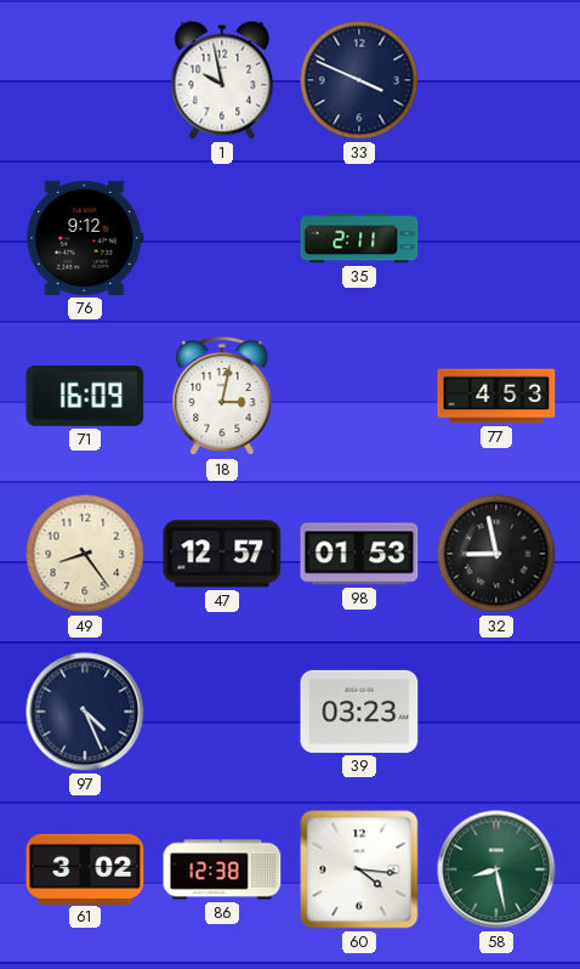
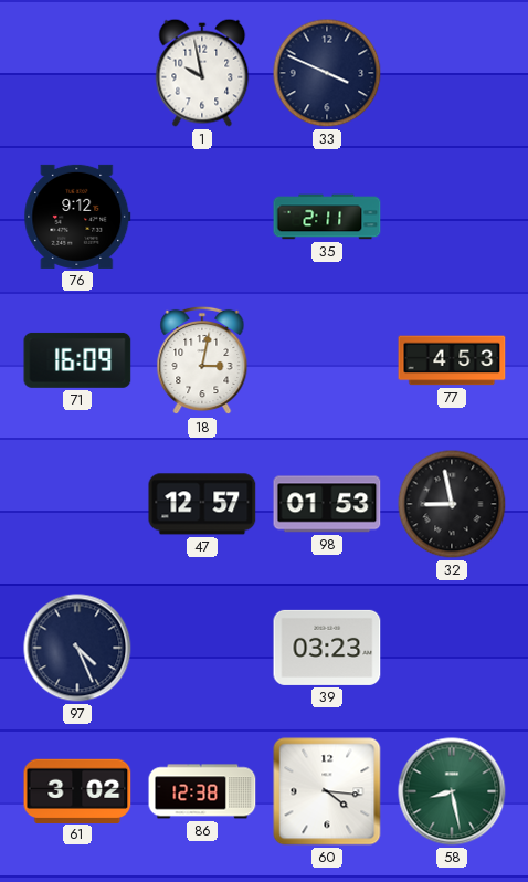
49: 8:24 -> none
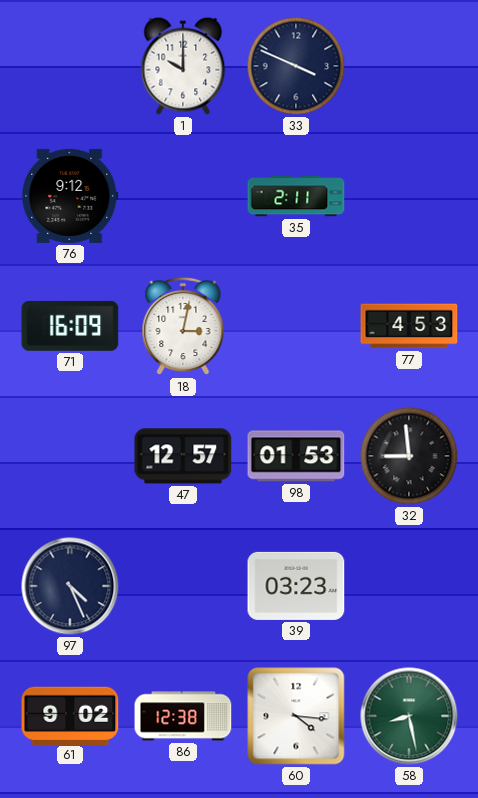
1: 9:58 -> 10:00
32: 8:58 -> 8:59
61: 3:02 -> 9:02
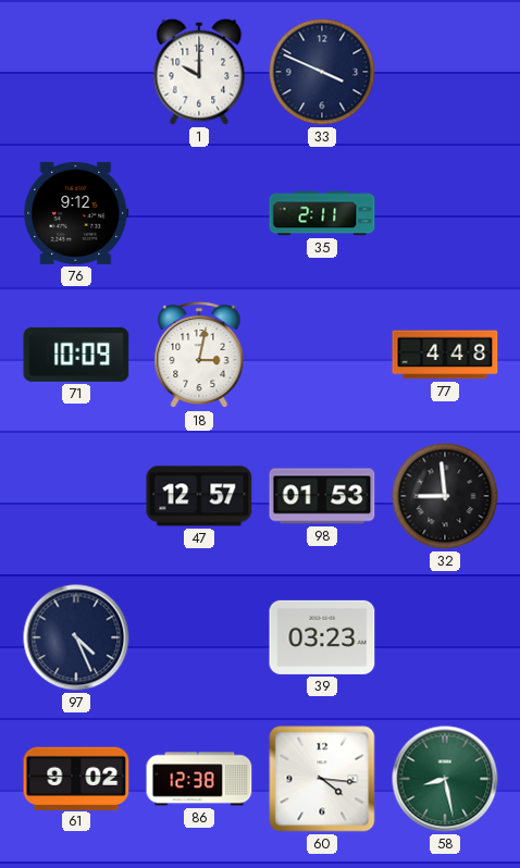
71: 16:09 -> 10:09
77: 4:53 -> 4:48
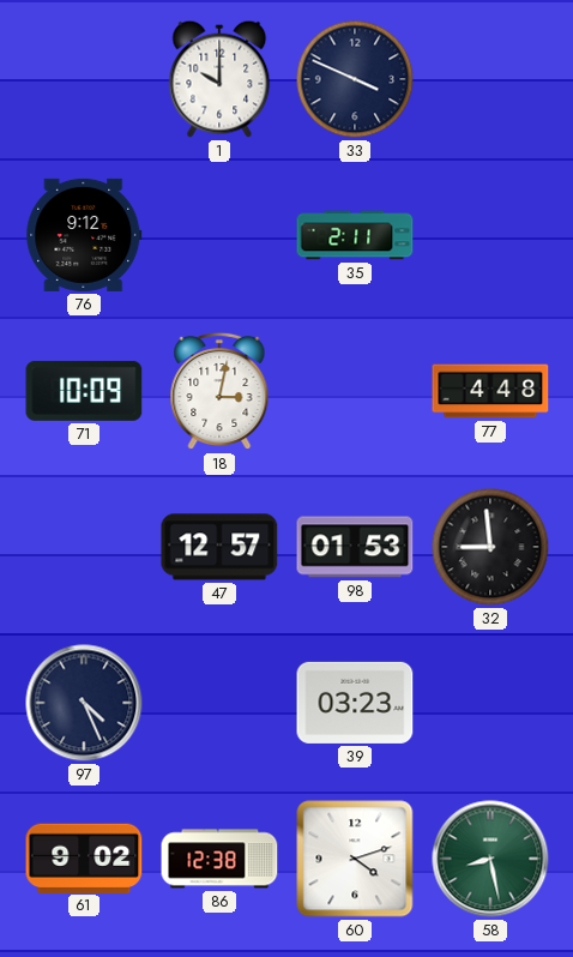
60: 4:16 -> 4:12
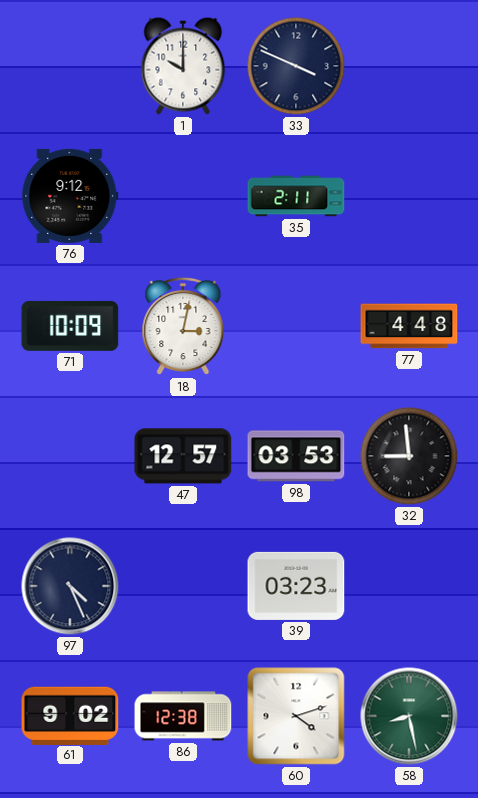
98: 01:53 -> 03:53
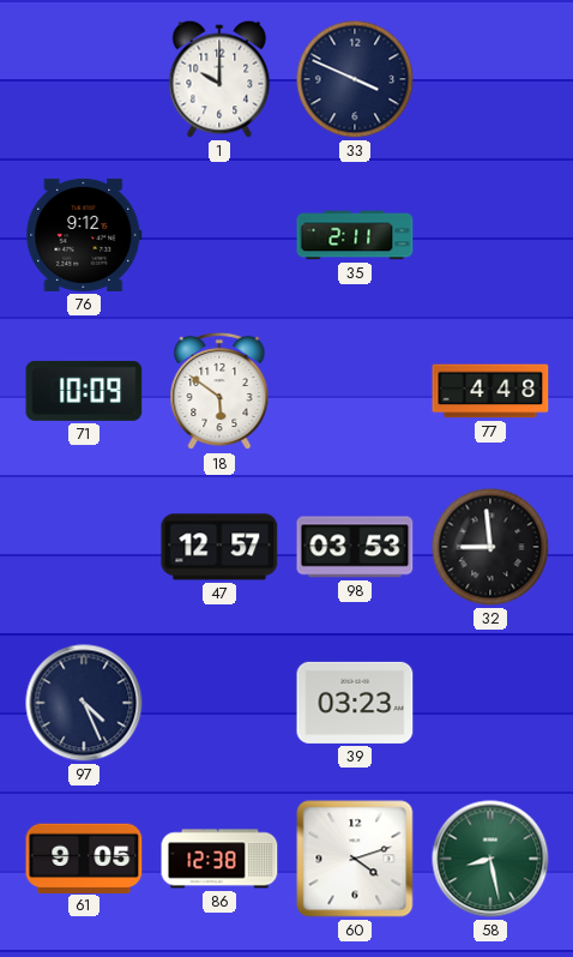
18: 3:02 -> 5:51
61: 9:02 -> 9:05
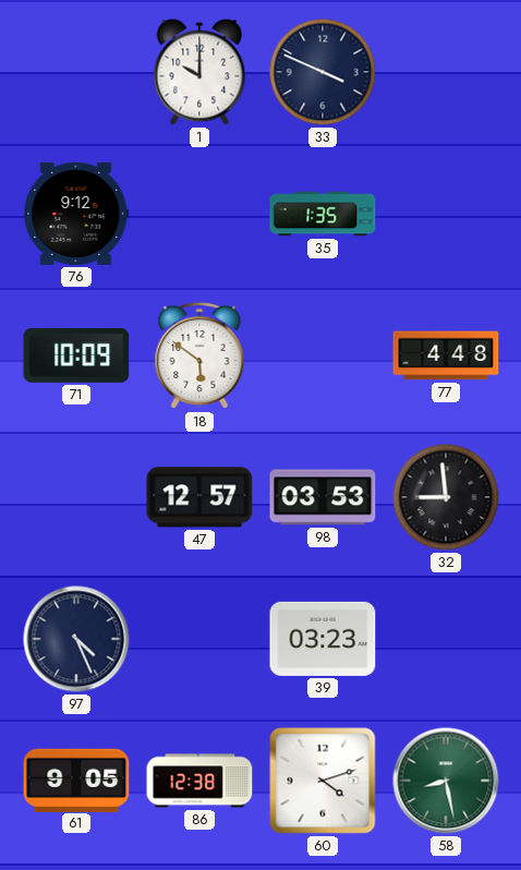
35: 2:11 -> 1:35
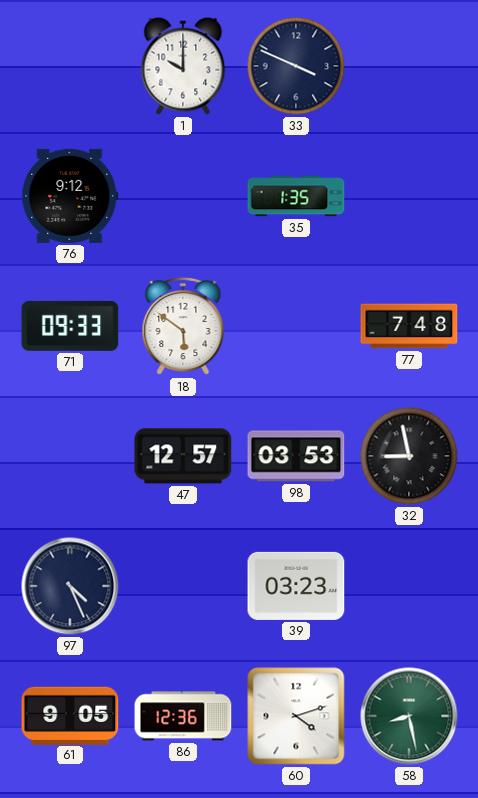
71: 10:09 -> 09:33
77: 4:48 -> 7:48
32: 8:59 -> 8:58
86: 12:38 -> 12:36
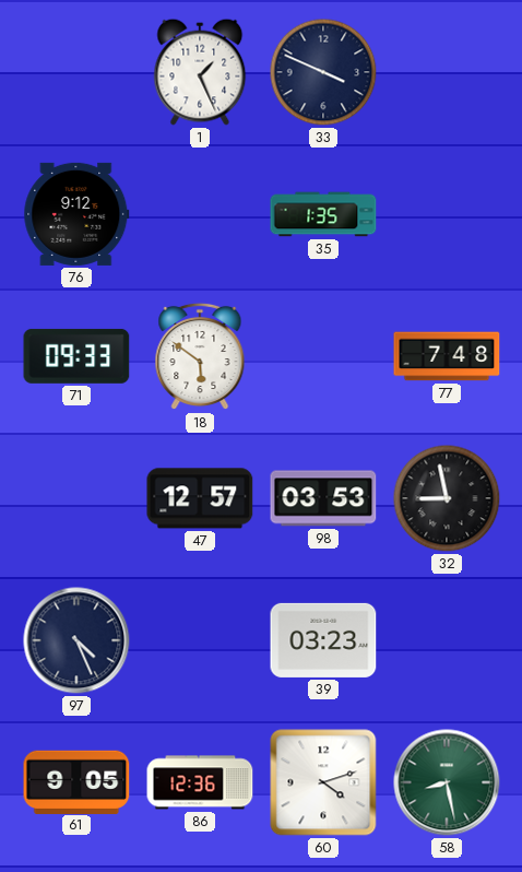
1: 10:00 -> 1:26
